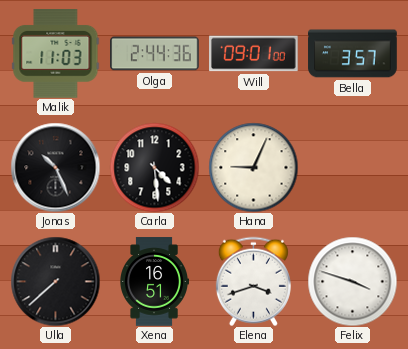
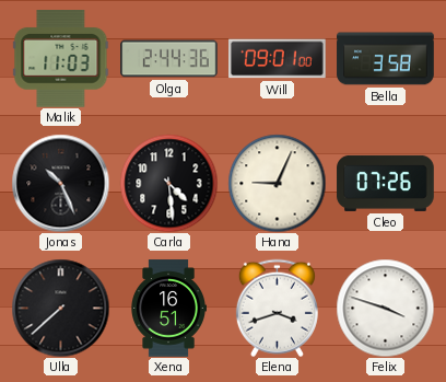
Bella: 3:57 -> 3:58
Cleo: none -> 07:26
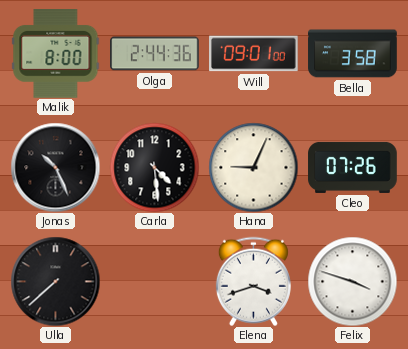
Malik: 11:03 -> 8:00
Xena: 16:51 -> none
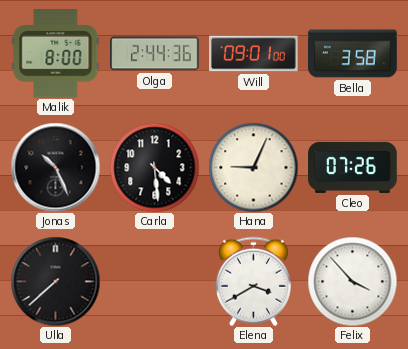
Elena: 3:42 -> 3:40
Felix: 3:48 -> 3:53
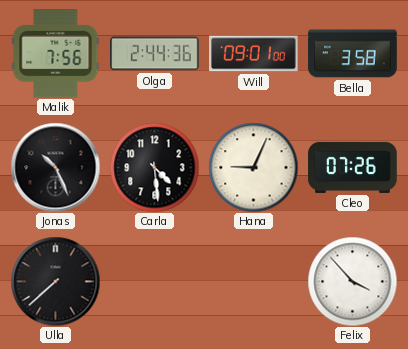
Malik: 8:00 -> 7:56
Elena: 3:40 -> none
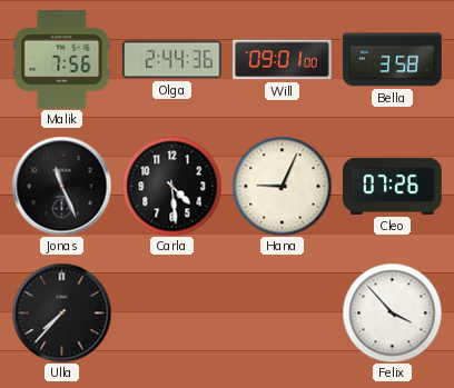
Jonas: 10:26 -> 11:26
Ulla: 7:38 -> 7:37
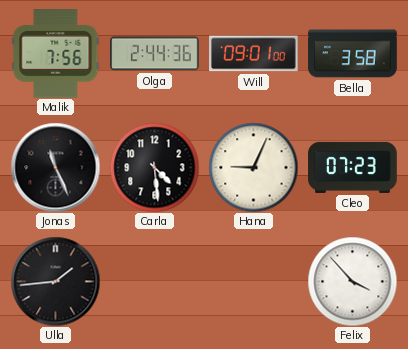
Cleo: 07:26 -> 07:23
Ulla: 7:37 -> 1:44
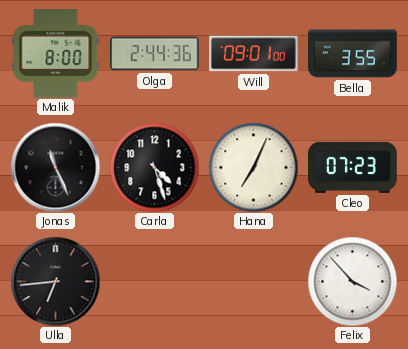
Malik: 7:56 -> 8:00
Bella: 3:58 -> 3:55
Carla: 4:29 -> 4:27
Hana: 9:04 -> 7:04
Ulla: 1:44 -> 6:44
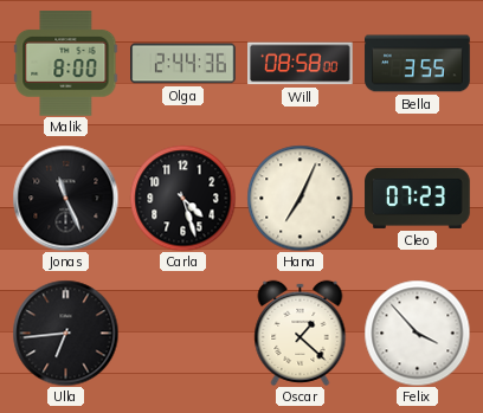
Will: 09:01 -> 08:58
Oscar: none -> 1:22
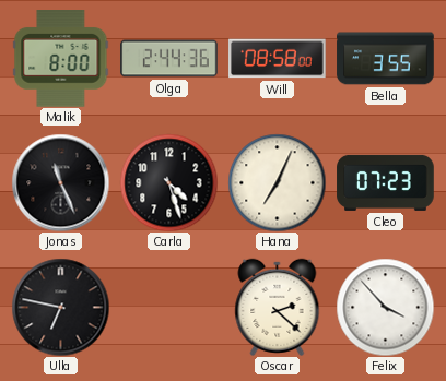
Ulla: 6:44 -> 6:47
Oscar: 1:22 -> 2:22
